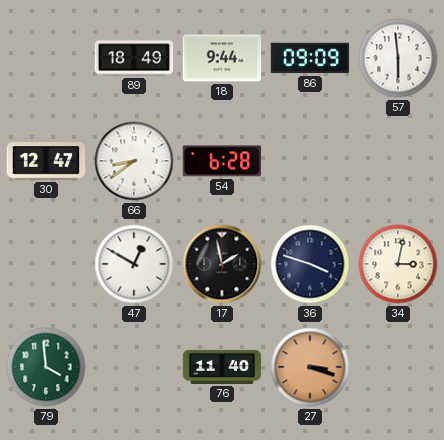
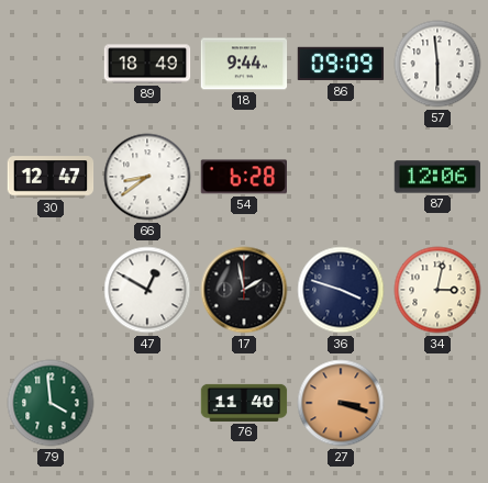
87: none -> 12:06
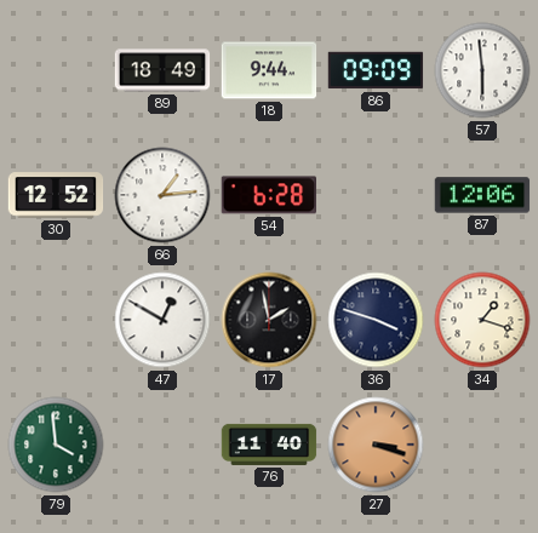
30: 12:47 -> 12:52
66: 8:39 -> 1:14
34: 3:02 -> 1:18
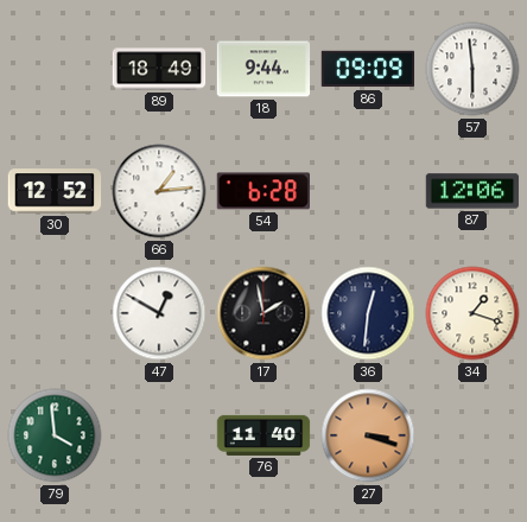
36: 3:48 -> 12:31
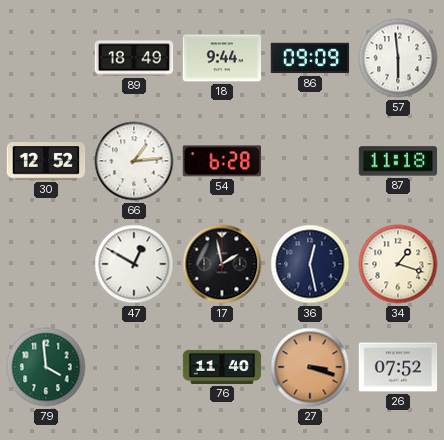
87: 12:06 -> 11:18
36: 12:31 -> 12:28
26: none -> 07:52
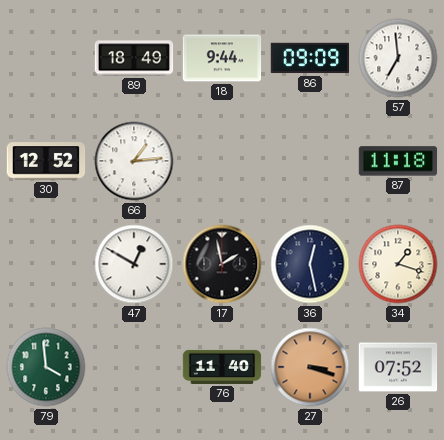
57: 5:59 -> 6:59
54: 6:28 -> none
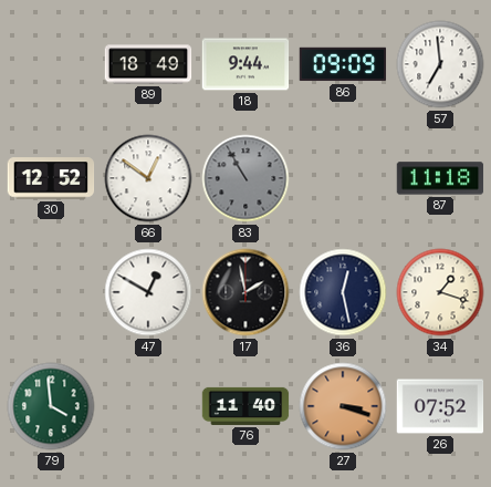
66: 1:14 -> 12:51
83: none -> 10:55
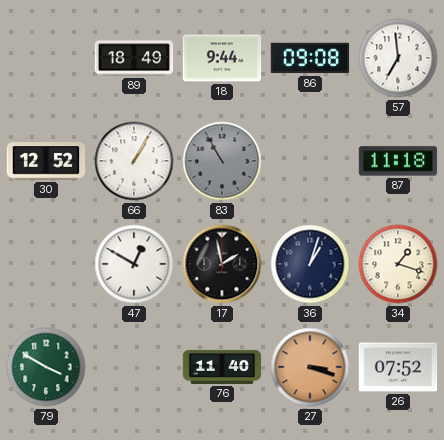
86: 09:09 -> 09:08
66: 12:51 -> 1:05
36: 12:28 -> 1:03
79: 3:59 -> 3:50
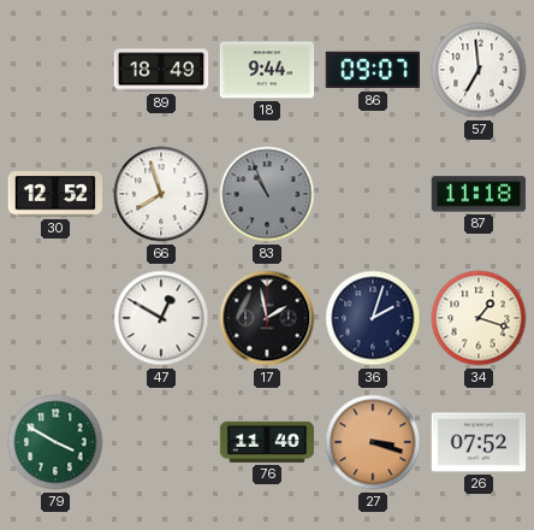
86: 09:08 -> 09:07
66: 1:05 -> 7:57
83: 10:55 -> 10:56
36: 1:03 -> 2:03
